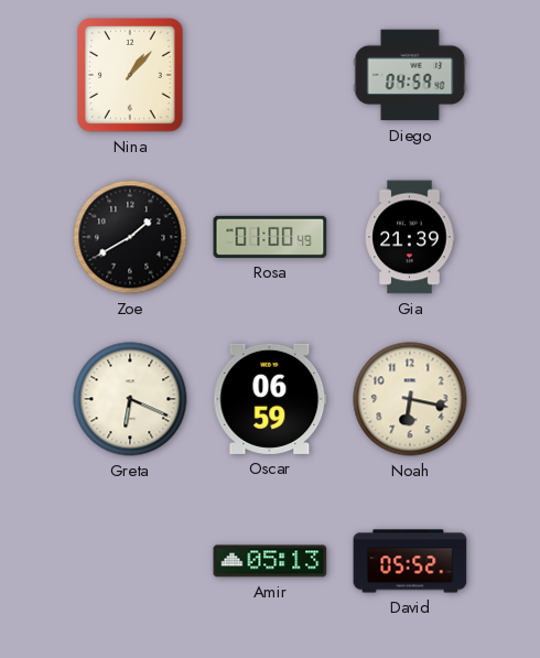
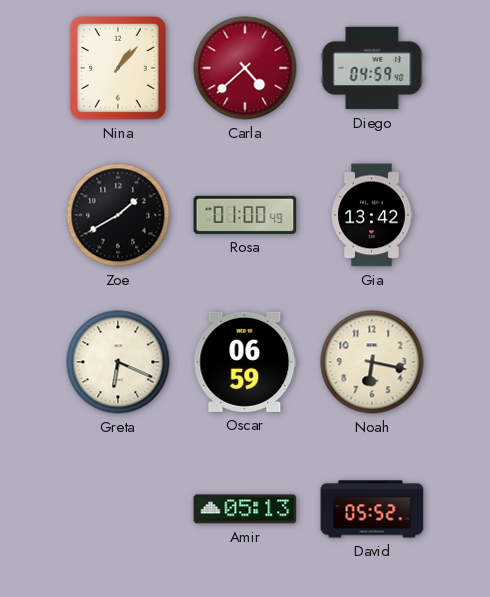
Carla: none -> 4:38
Gia: 21:39 -> 13:42
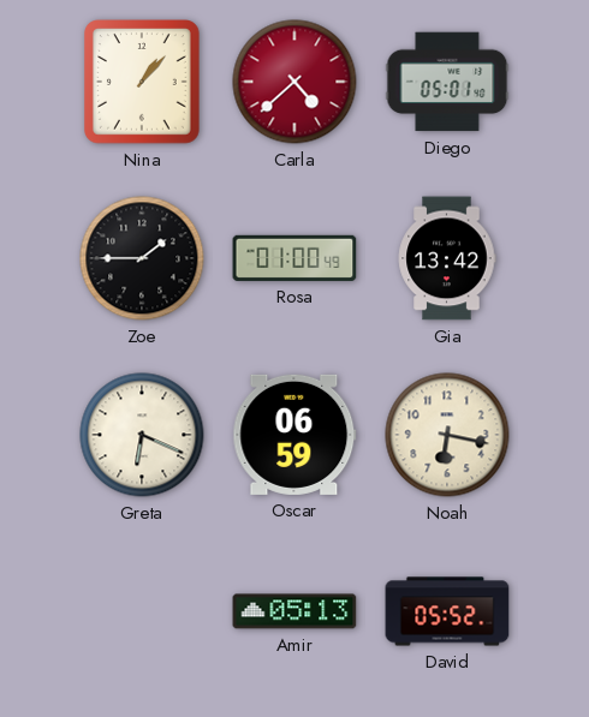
Diego: 04:59 -> 05:01
Zoe: 1:40 -> 1:45
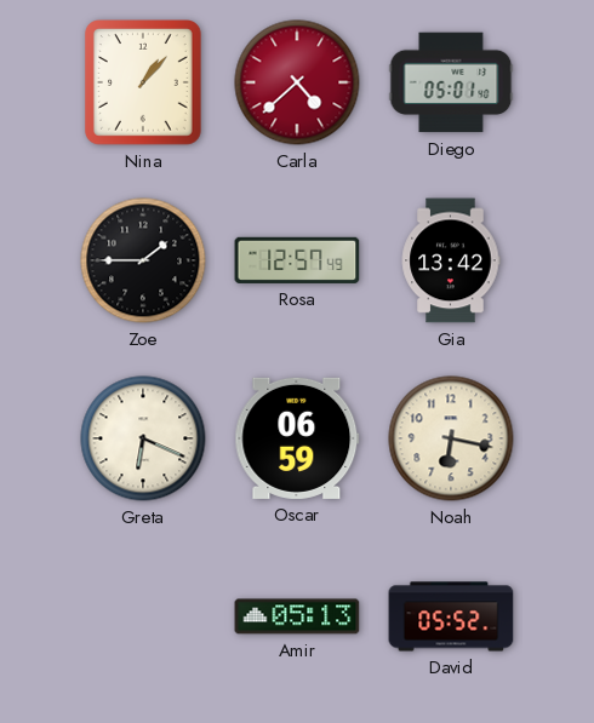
Rosa: 01:00 -> 12:57
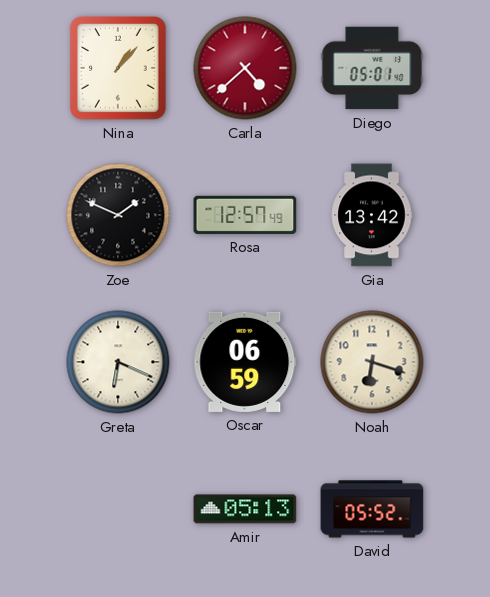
Zoe: 1:45 -> 1:49
Noah: 6:17 -> 6:18
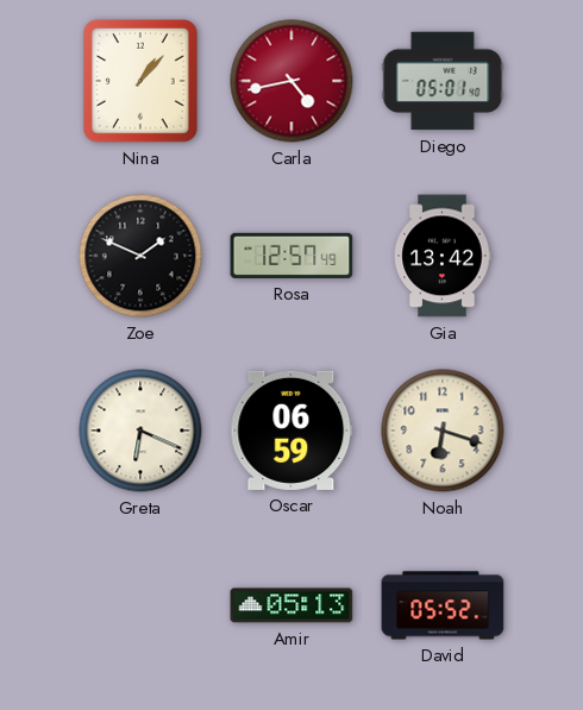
Carla: 4:38 -> 4:43
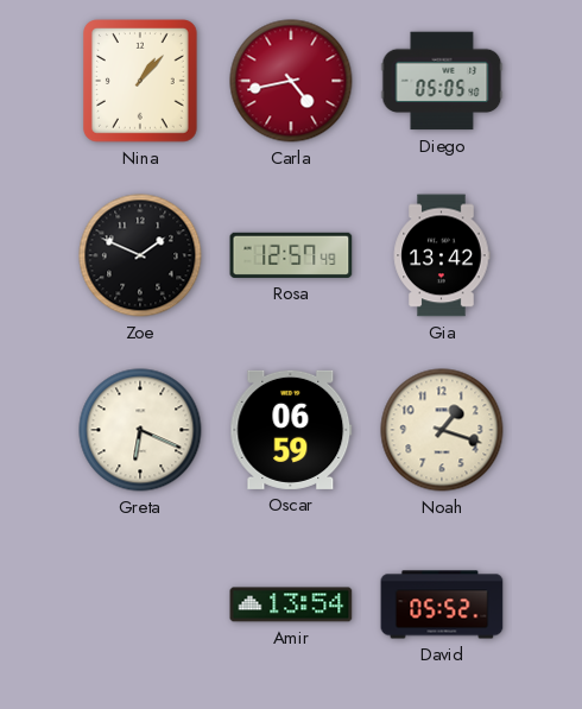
Diego: 05:01 -> 05:05
Noah: 6:18 -> 1:18
Amir: 05:13 -> 13:54
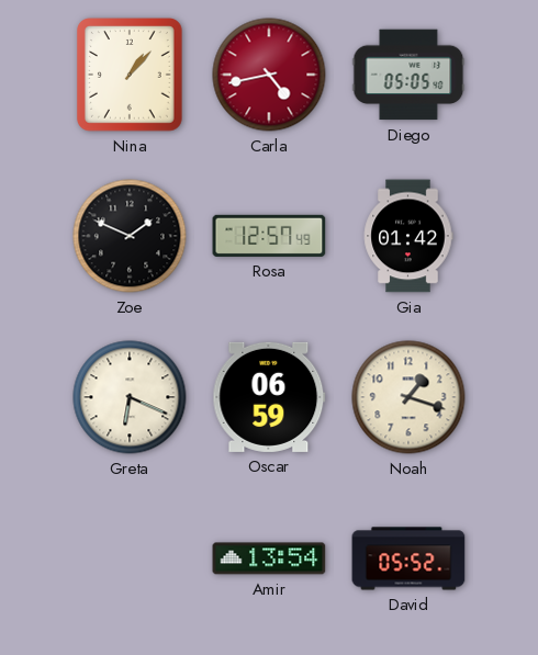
Gia: 13:42 -> 01:42
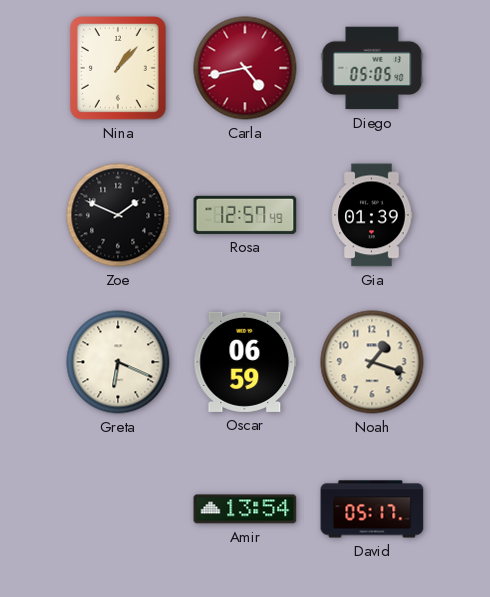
Gia: 01:42 -> 01:39
David: 05:52 -> 05:17
